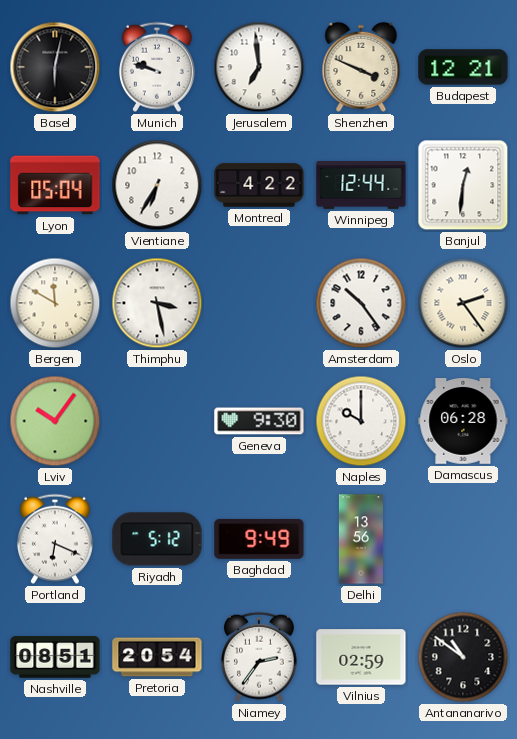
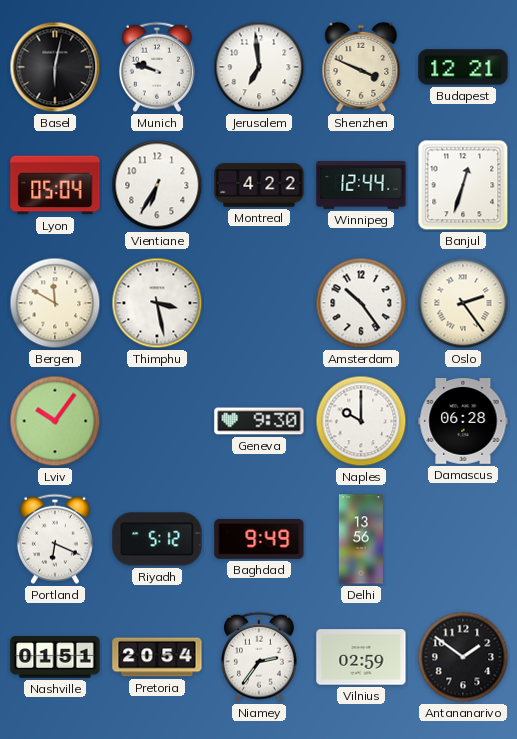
Banjul: 12:31 -> 12:33
Nashville: 08:51 -> 01:51
Antananarivo: 10:51 -> 1:51
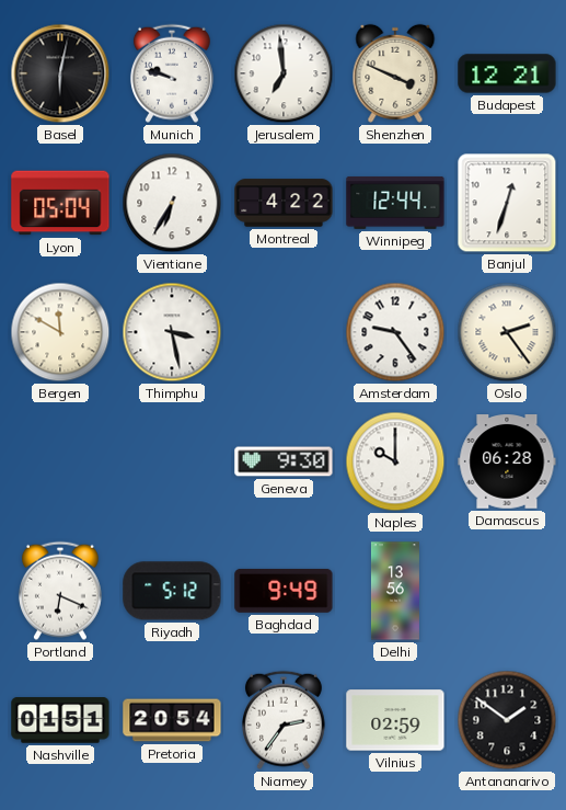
Amsterdam: 10:24 -> 9:24
Lviv: 10:06 -> none
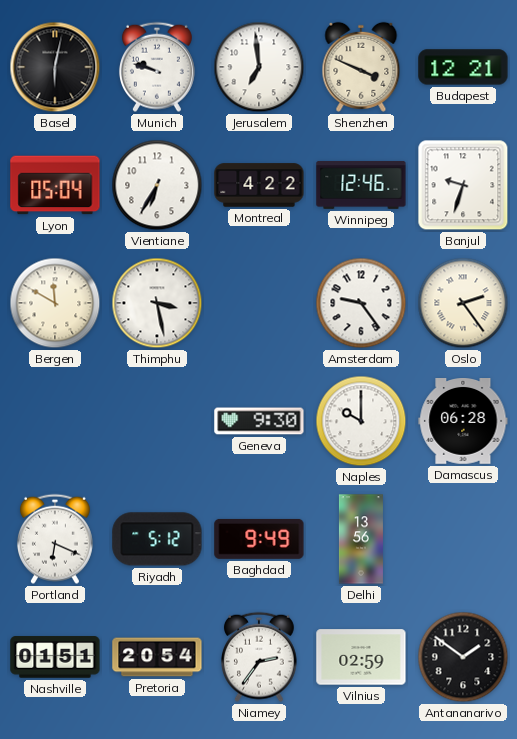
Winnipeg: 12:44 -> 12:46
Banjul: 12:33 -> 9:33
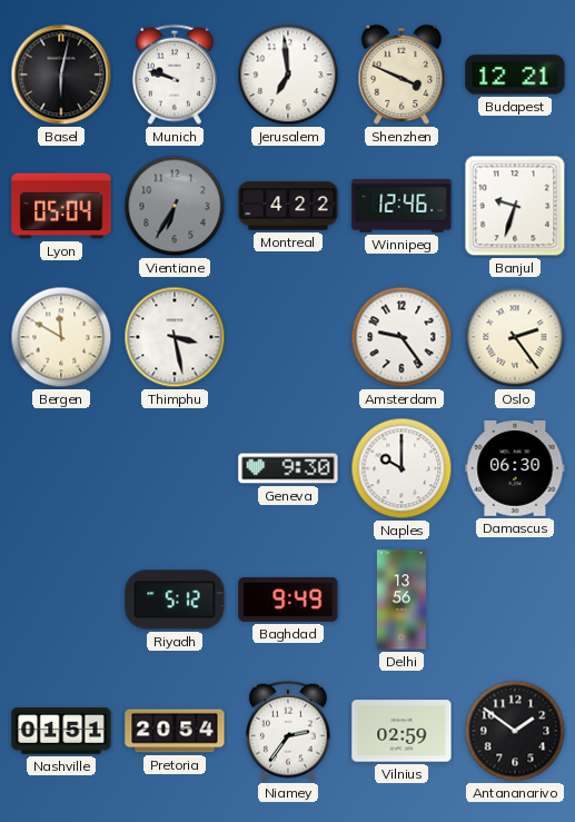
Vientiane dial: white -> grey
Damascus: 06:28 -> 06:30
Portland: 6:19 -> none
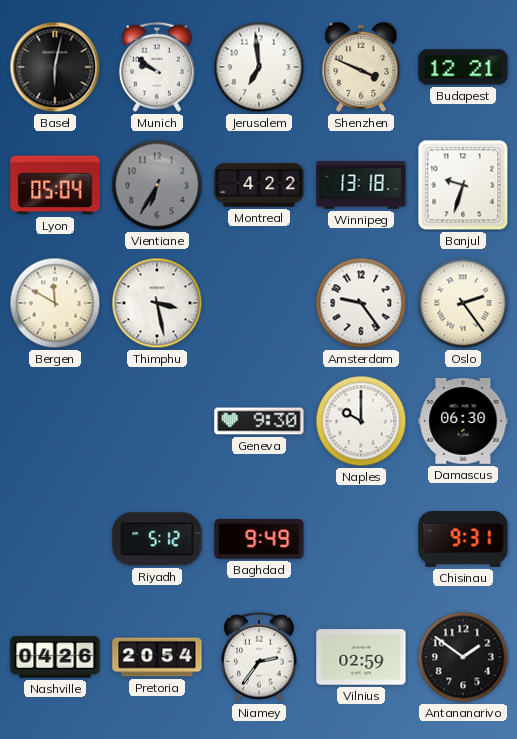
Munich: 9:48 -> 9:51
Winnipeg: 12:46 -> 13:18
Delhi: 13:56 -> none
Chisinau: none -> 9:31
Nashville: 01:51 -> 04:26
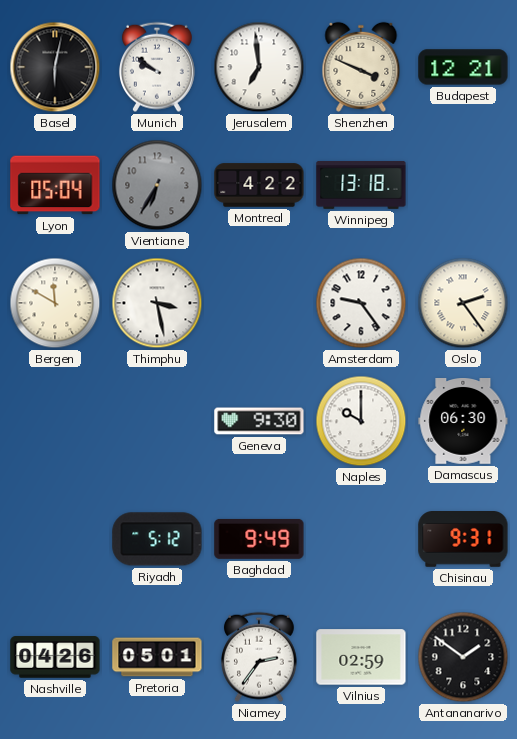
Banjul: 9:33 -> none
Pretoria: 20:54 -> 05:01
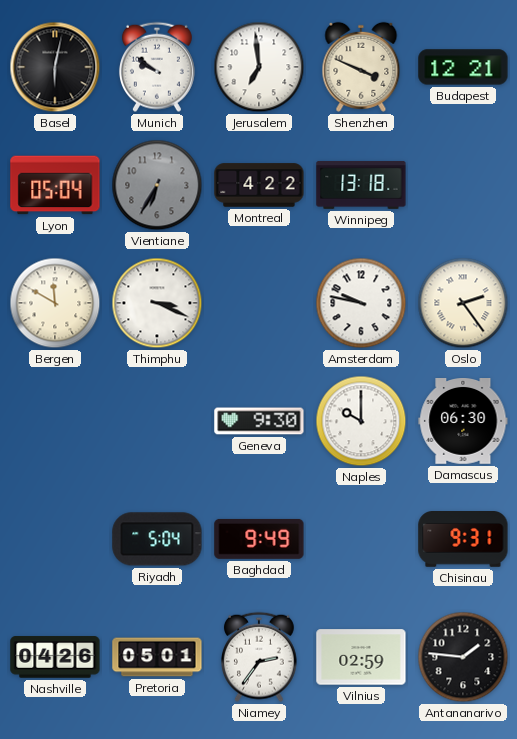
Thimphu: 3:28 -> 3:19
Amsterdam: 9:24 -> 9:47
Riyadh: 5:12 -> 5:04
Antananarivo: 1:51 -> 1:46
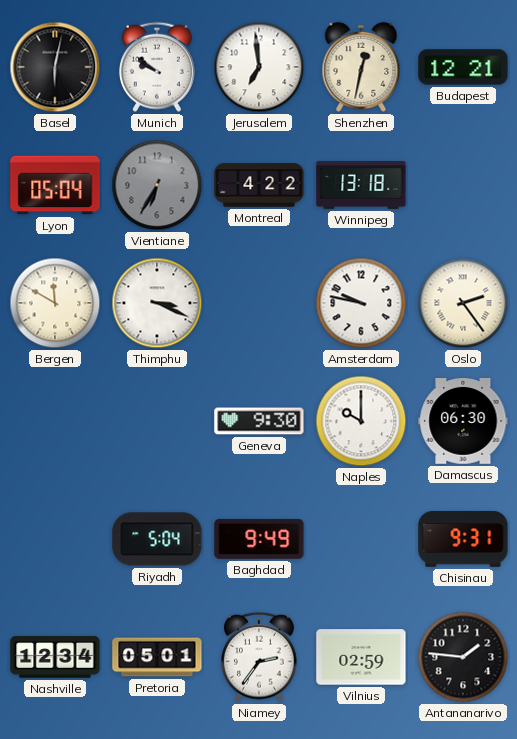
Shenzhen: 3:49 -> 12:32
Nashville: 04:26 -> 12:34
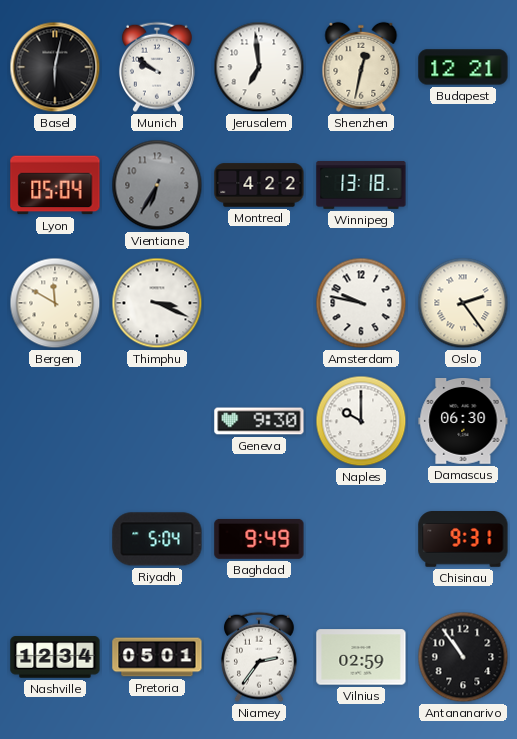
Antananarivo: 1:46 -> 10:54
